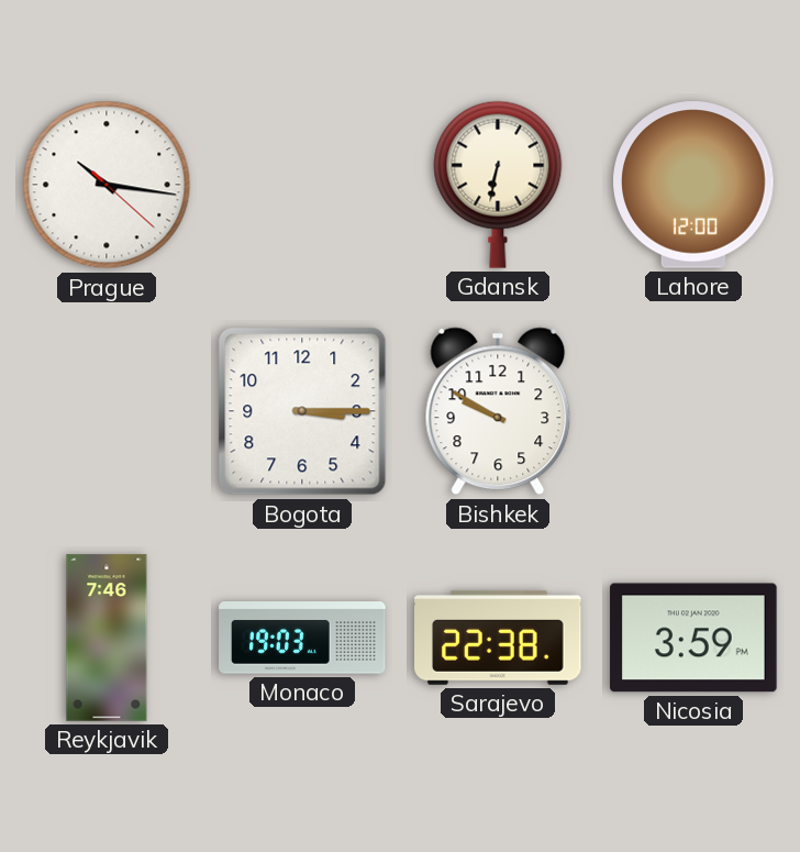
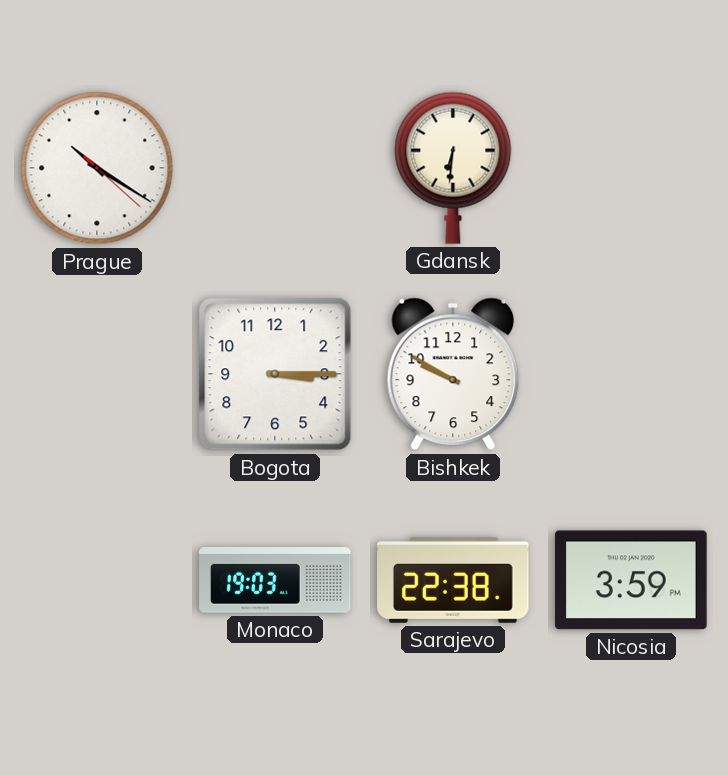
Prague: 10:16 -> 10:20
Gdansk: 6:32 -> 6:31
Lahore: 12:00 -> none
Reykjavik: 7:46 -> none
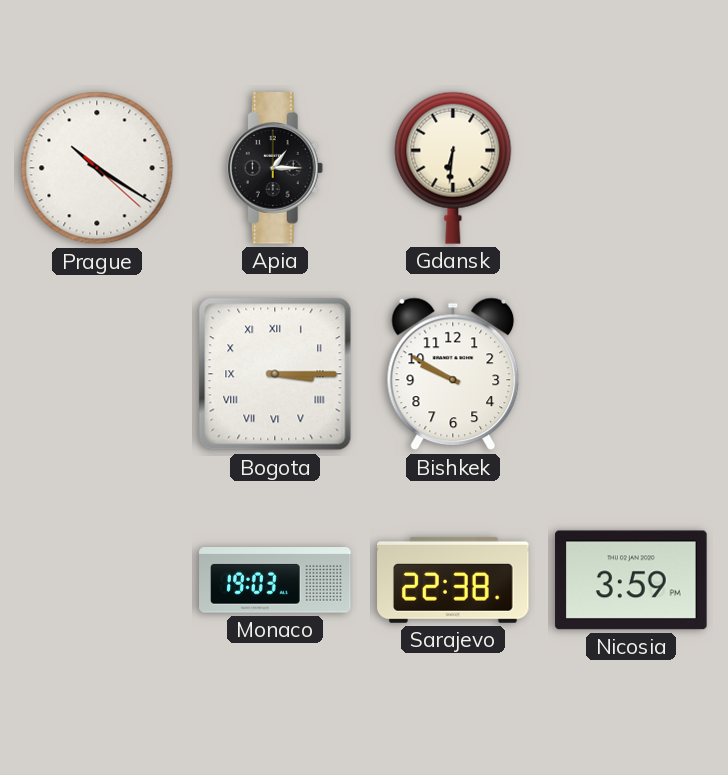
Apia: none -> 1:15
Bogota numerals: Arabic -> Roman
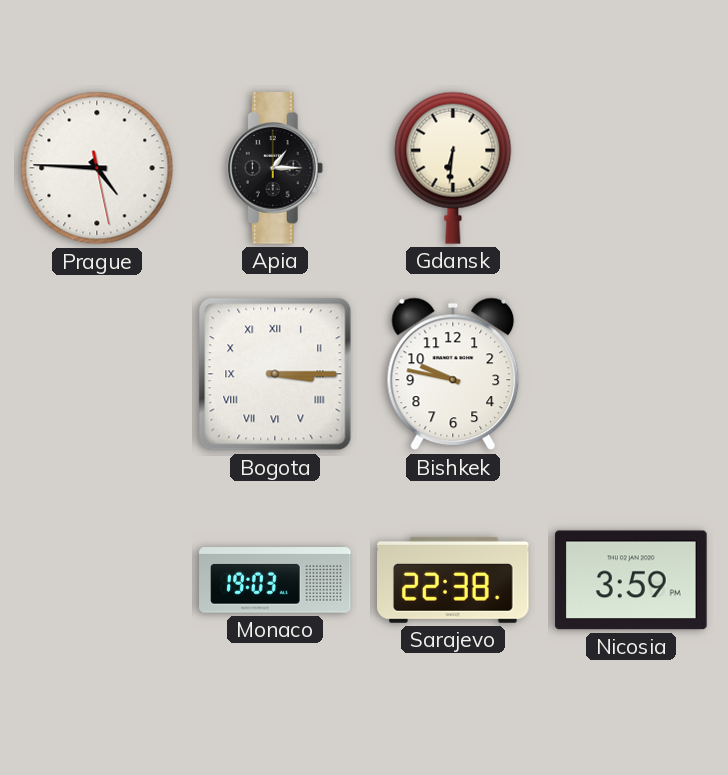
Prague: 10:20 -> 4:45
Bishkek: 9:50 -> 9:47
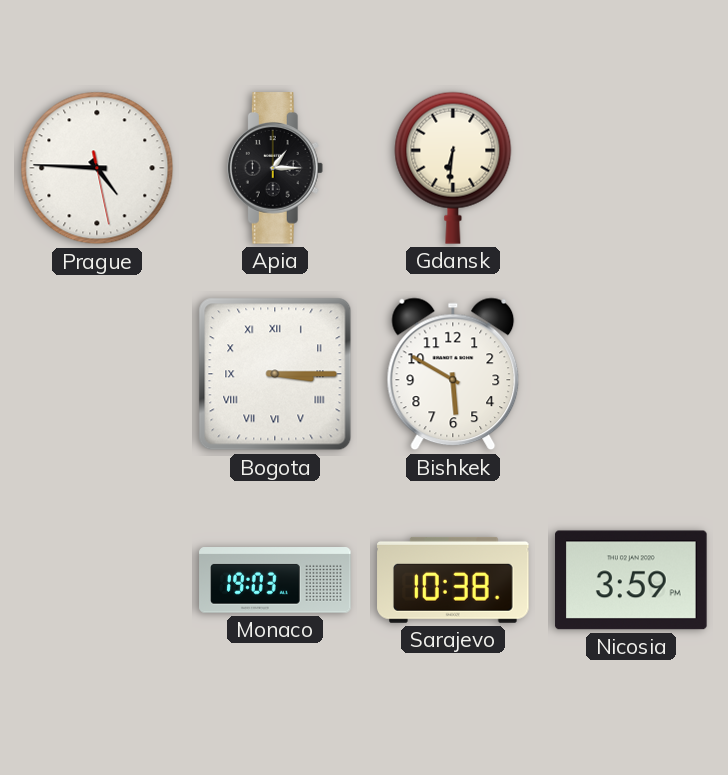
Bishkek: 9:47 -> 5:50
Sarajevo: 22:38 -> 10:38
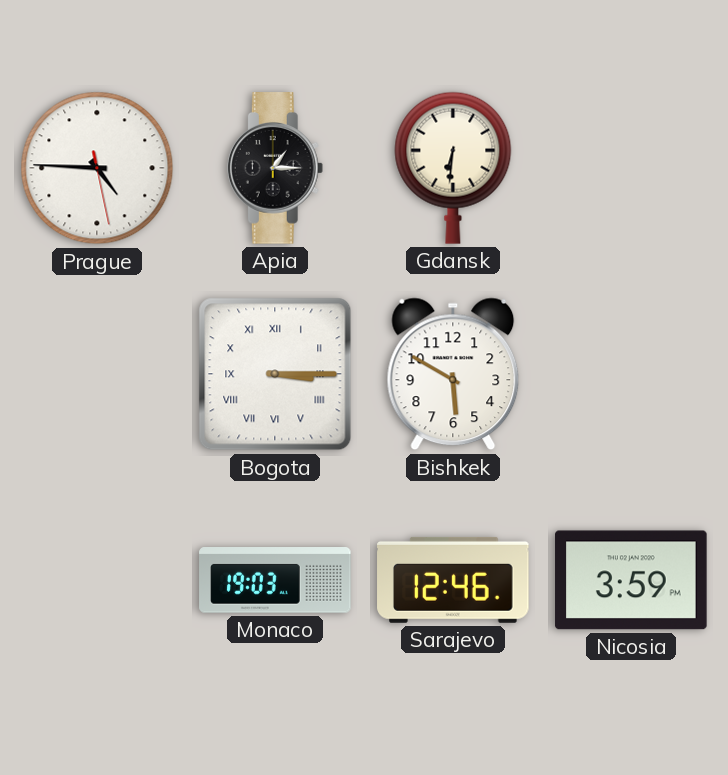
Sarajevo: 10:38 -> 12:46
